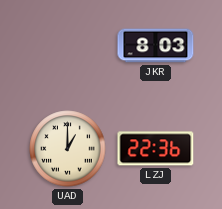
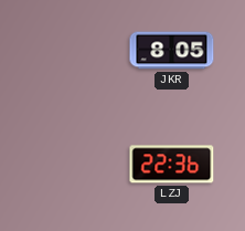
JKR: 8:03 -> 8:05
UAD: 1:00 -> none
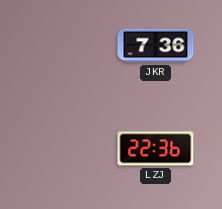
JKR: 8:05 -> 7:36
